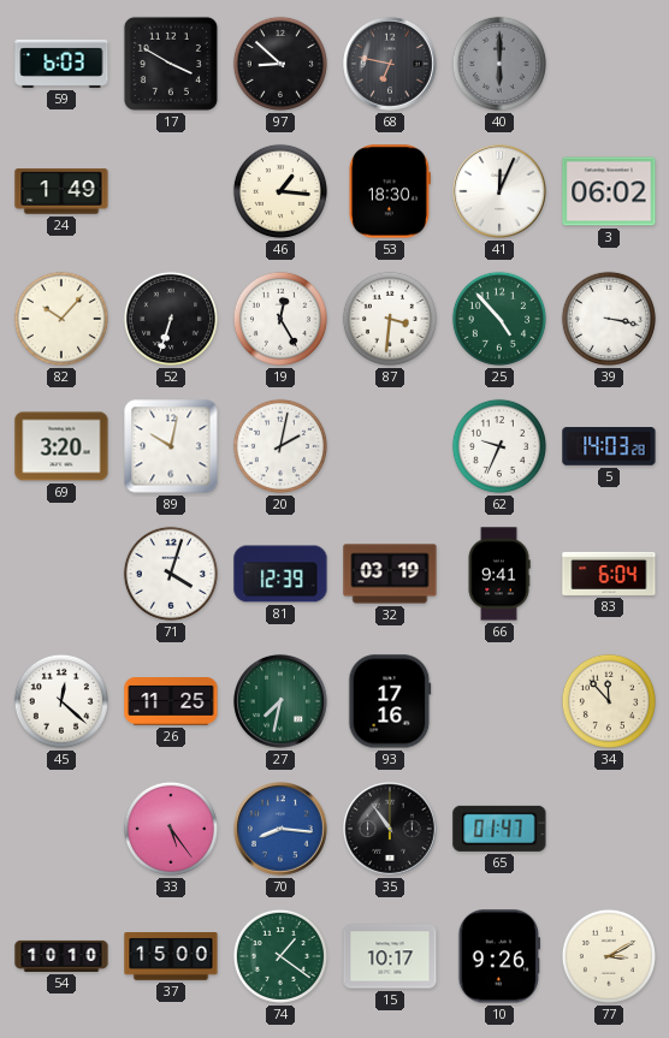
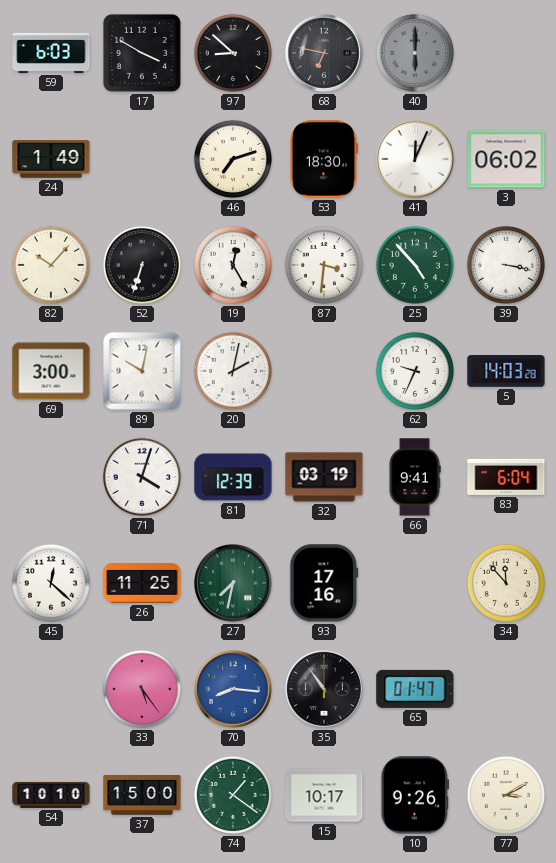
46: 1:16 -> 7:12
69: 3:20 -> 3:00
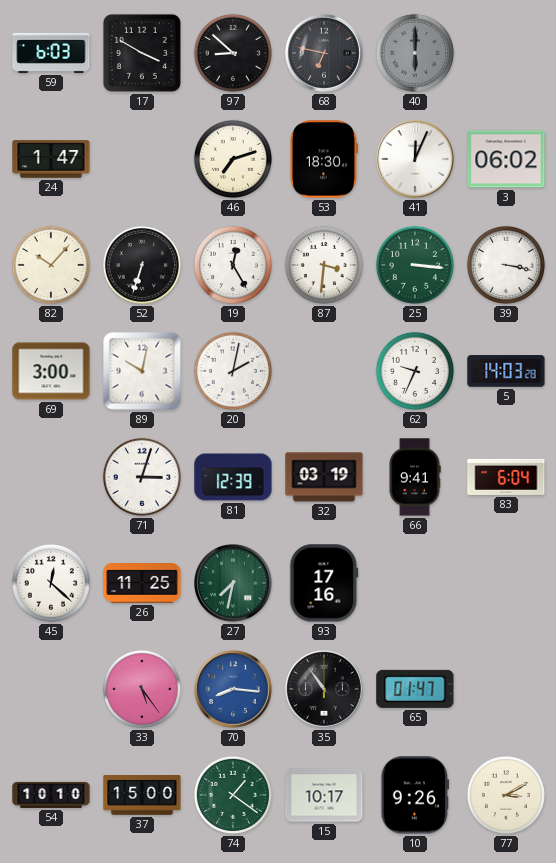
24: 1:49 -> 1:47
25: 4:53 -> 3:16
71: 4:03 -> 3:03
34: 11:53 -> none
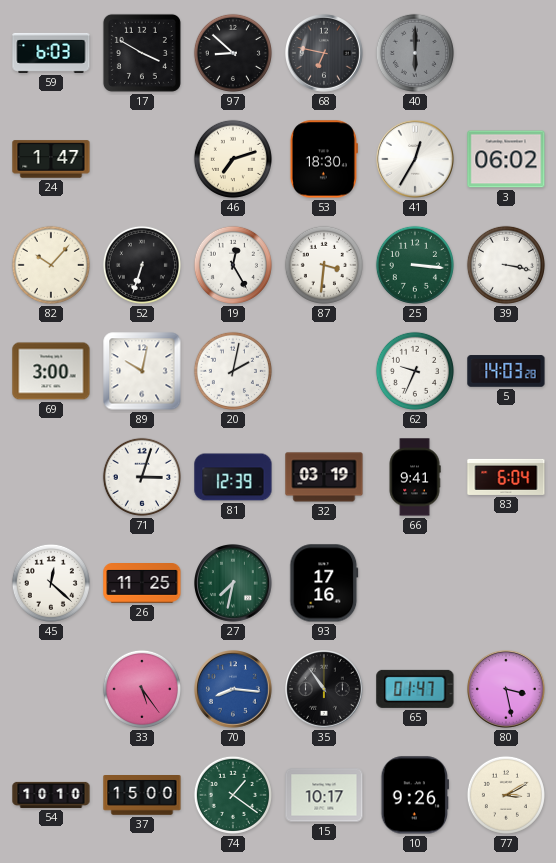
41: 12:04 -> 12:35
80: none -> 3:28
